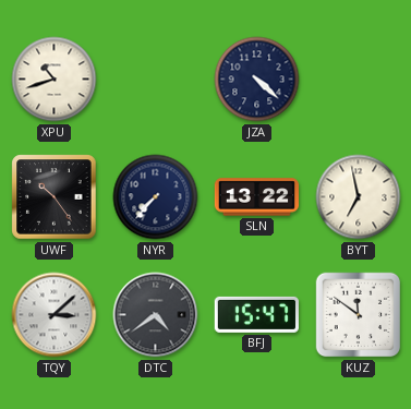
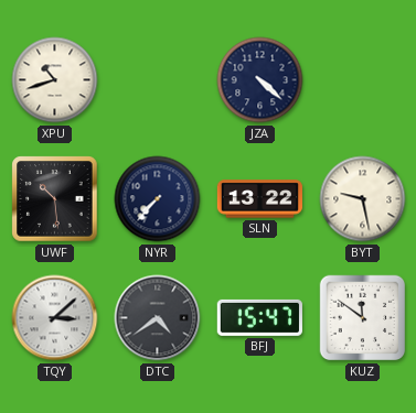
UWF: 10:24 -> 10:29
BYT: 6:58 -> 9:28
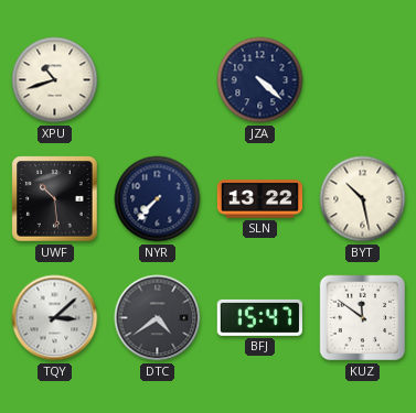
BYT: 9:28 -> 10:28
